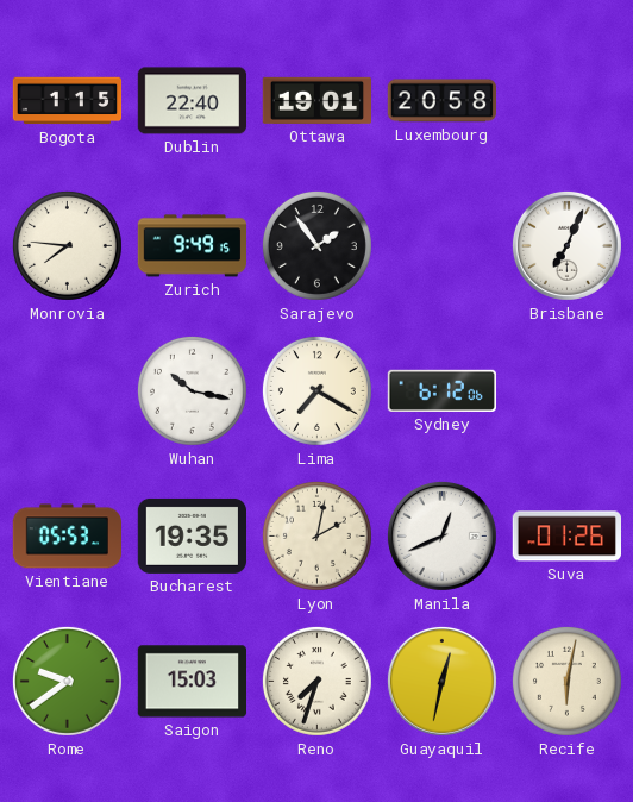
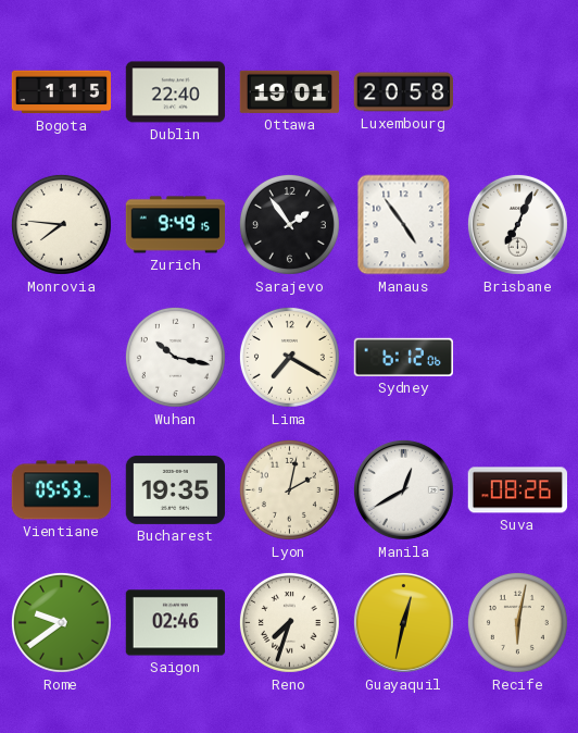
Manaus: none -> 4:54
Manila: 12:41 -> 12:40
Suva: 01:26 -> 08:26
Saigon: 15:03 -> 02:46
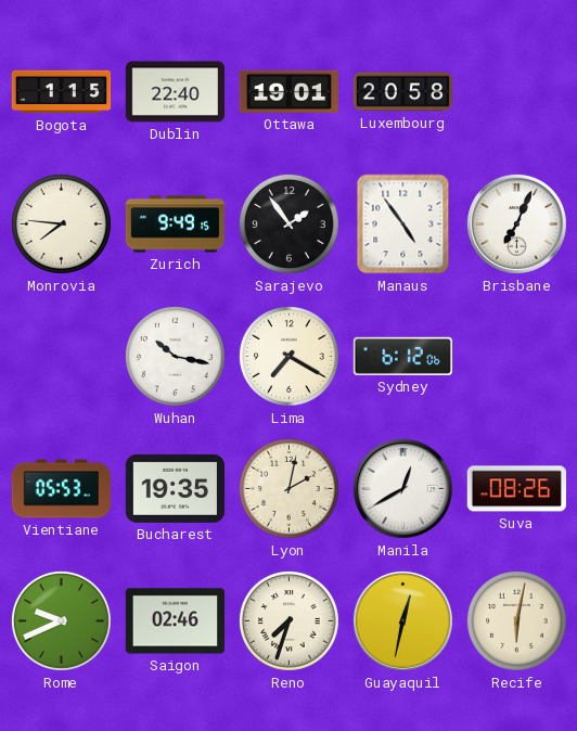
Rome: 9:39 -> 9:41
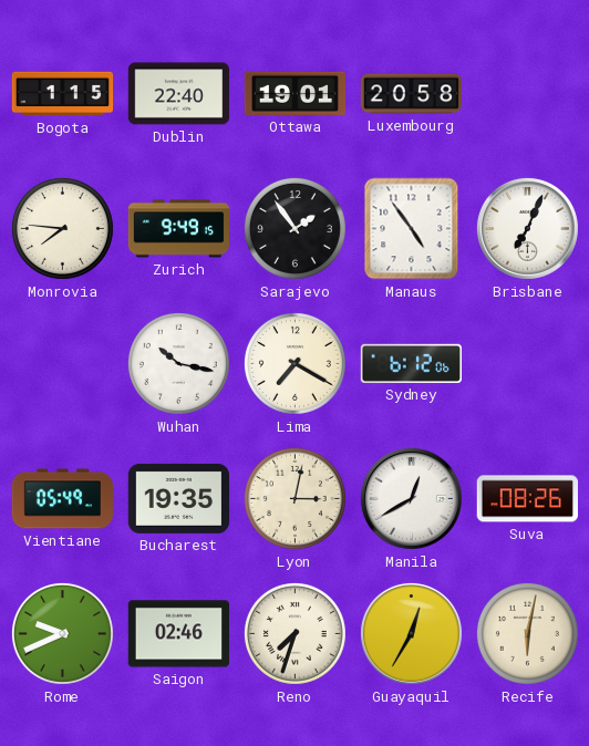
Vientiane: 05:53 -> 05:49
Lyon: 2:02 -> 3:02
Guayaquil: 12:32 -> 12:35
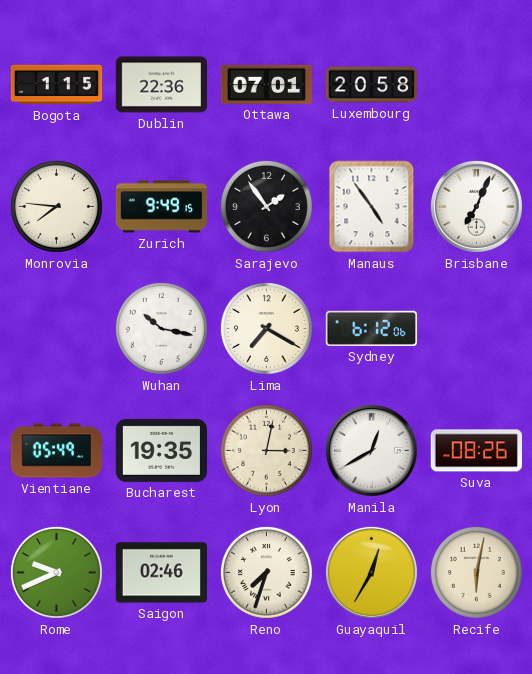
Dublin: 22:40 -> 22:36
Ottawa: 19:01 -> 07:01
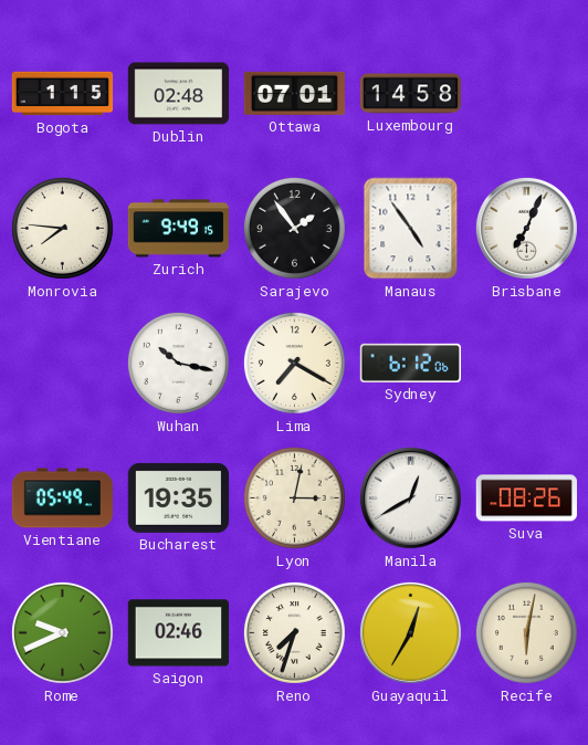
Dublin: 22:36 -> 02:48
Luxembourg: 20:58 -> 14:58
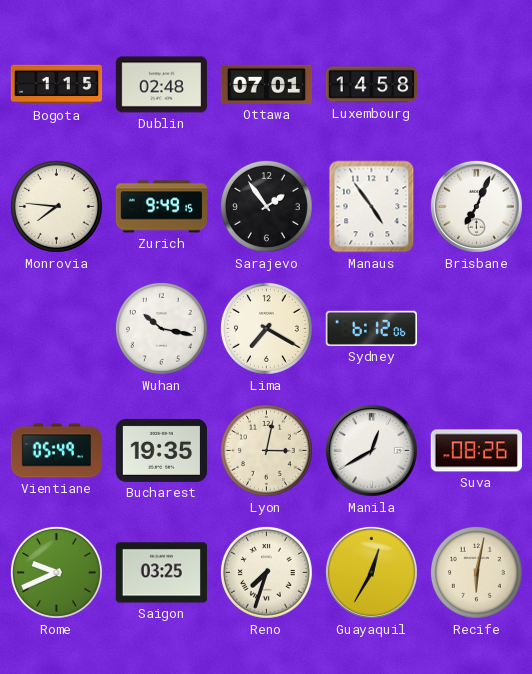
Saigon: 02:46 -> 03:25
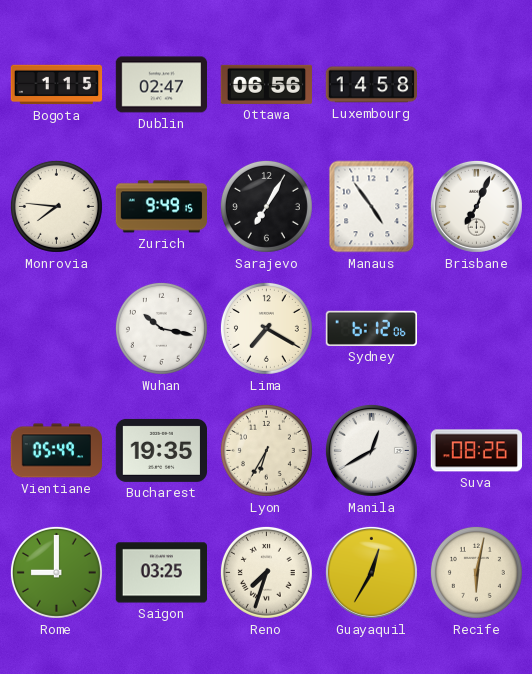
Dublin: 02:48 -> 02:47
Ottawa: 07:01 -> 06:56
Sarajevo: 1:54 -> 7:05
Lyon: 3:02 -> 6:35
Rome: 9:41 -> 9:00
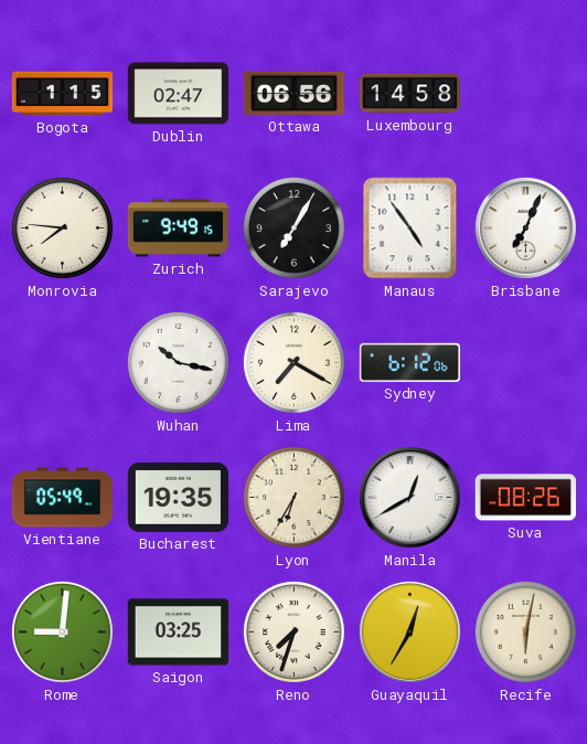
Rome: 9:00 -> 9:01
